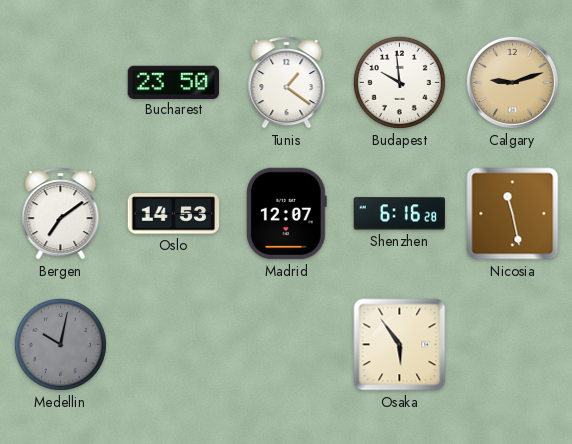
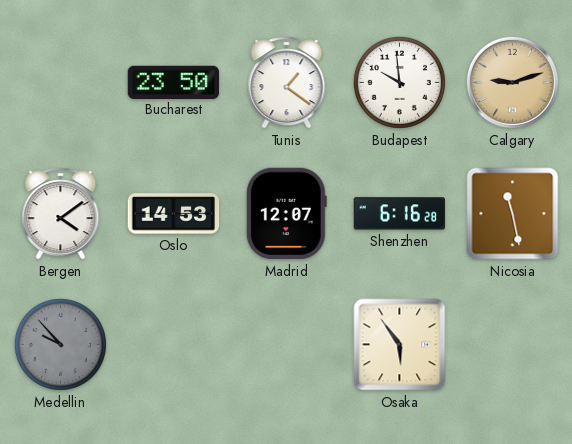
Bergen: 7:09 -> 4:09
Medellin: 10:02 -> 9:53
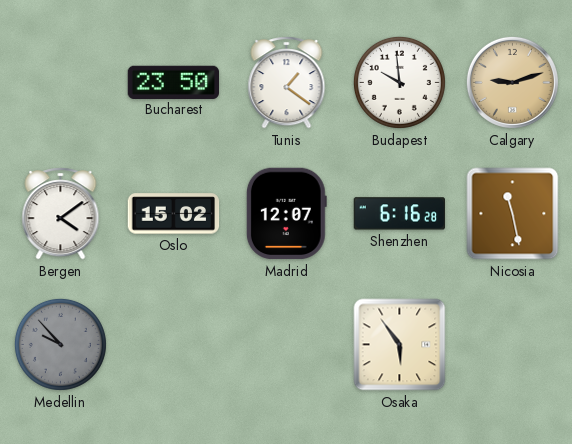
Oslo: 14:53 -> 15:02
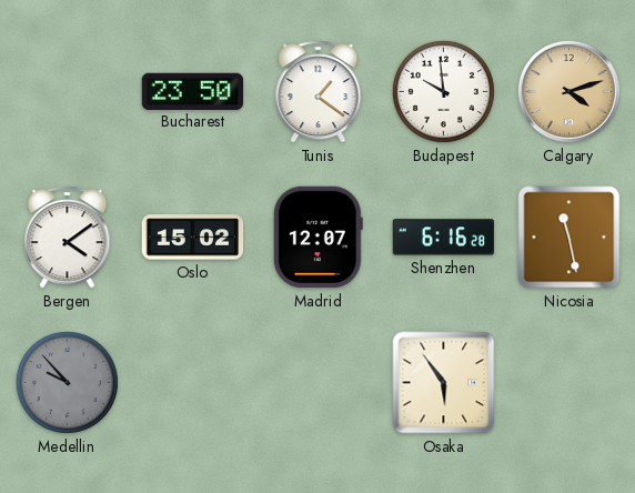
Calgary: 9:12 -> 4:12
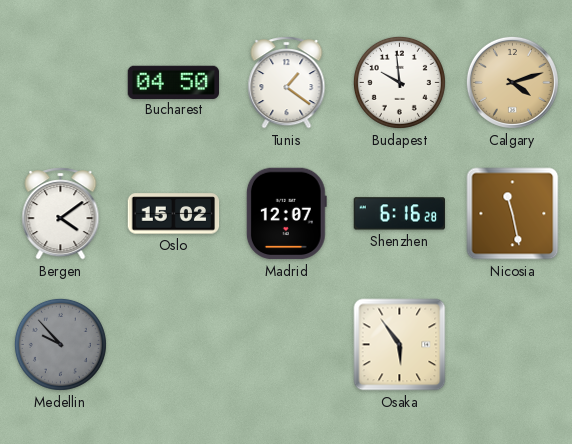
Bucharest: 23:50 -> 04:50
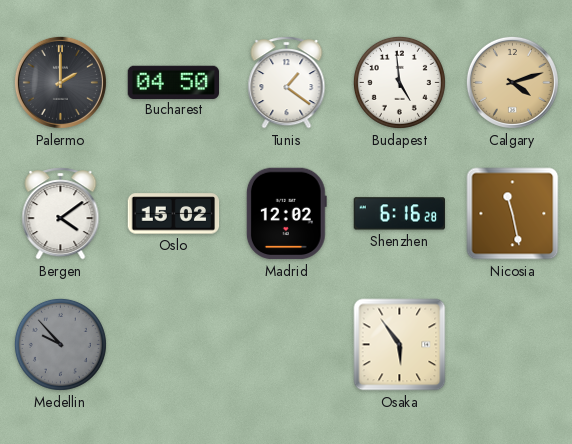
Palermo: none -> 2:00
Budapest: 9:59 -> 4:59
Madrid: 12:07 -> 12:02
